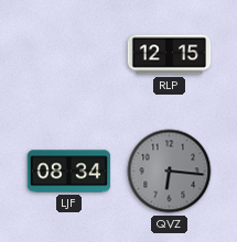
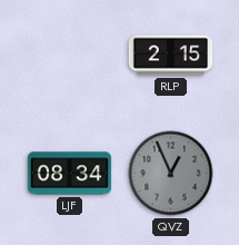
RLP: 12:15 -> 2:15
QVZ: 6:16 -> 12:56
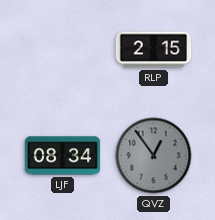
QVZ: 12:56 -> 12:54
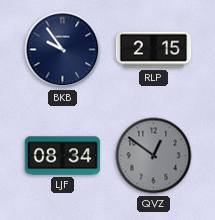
BKB: none -> 9:54
QVZ: 12:54 -> 12:51
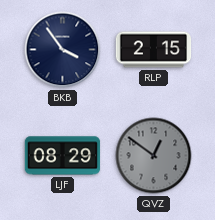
BKB: 9:54 -> 3:54
LJF: 08:34 -> 08:29
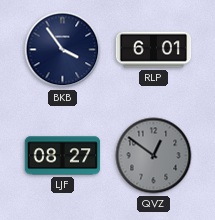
RLP: 2:15 -> 6:01
LJF: 08:29 -> 08:27
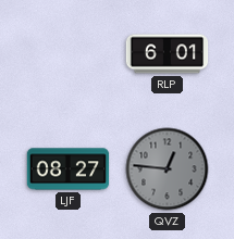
BKB: 3:54 -> none
QVZ: 12:51 -> 12:46
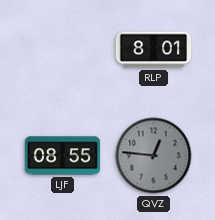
RLP: 6:01 -> 8:01
LJF: 08:27 -> 08:55
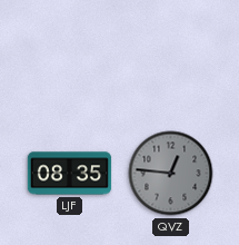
RLP: 8:01 -> none
LJF: 08:55 -> 08:35
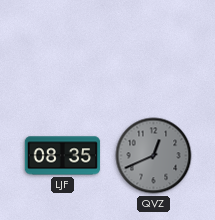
QVZ: 12:46 -> 12:41
